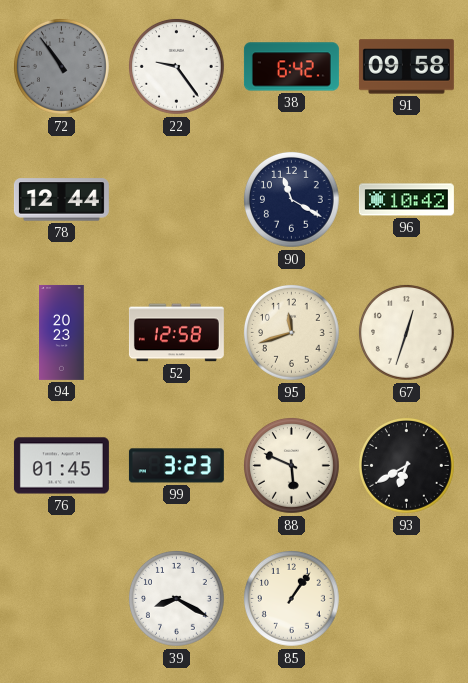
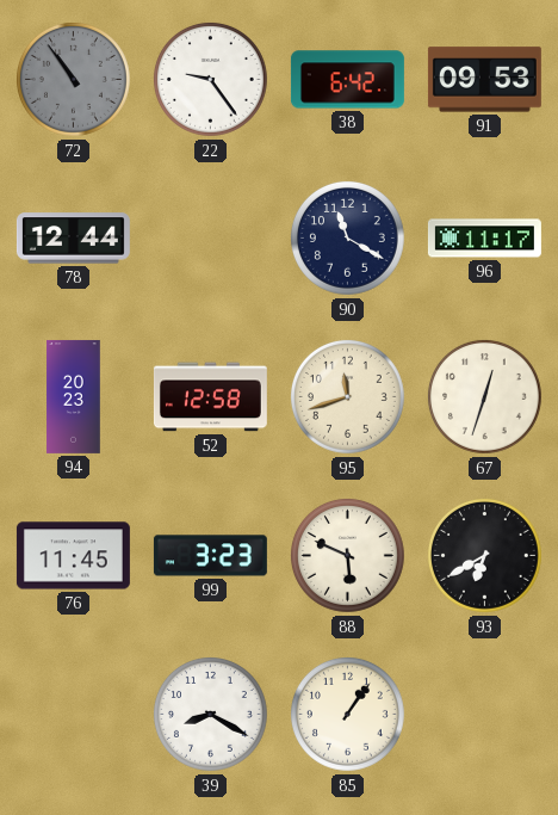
91: 09:58 -> 09:53
96: 10:42 -> 11:17
76: 01:45 -> 11:45
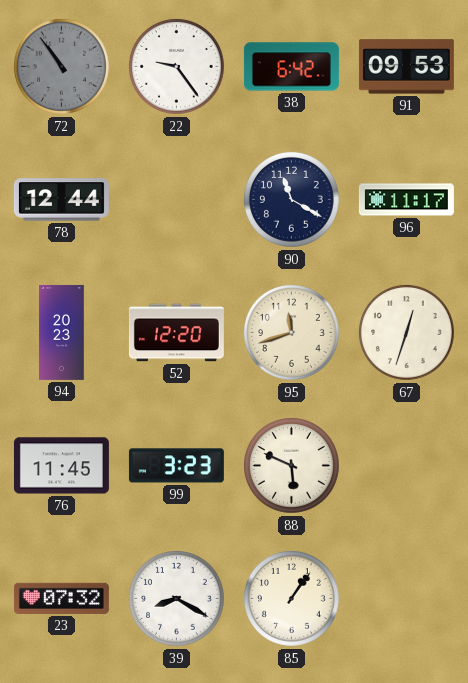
52: 12:58 -> 12:20
93: 6:40 -> none
23: none -> 07:32
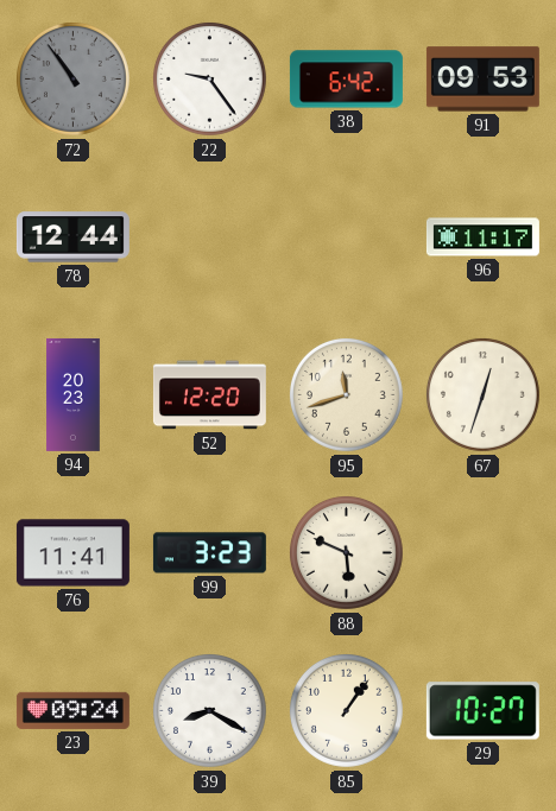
90: 11:20 -> none
76: 11:45 -> 11:41
23: 07:32 -> 09:24
29: none -> 10:27
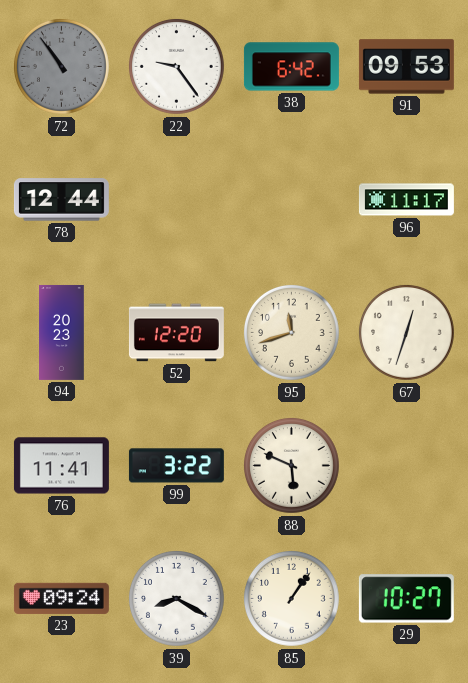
99: 3:23 -> 3:22
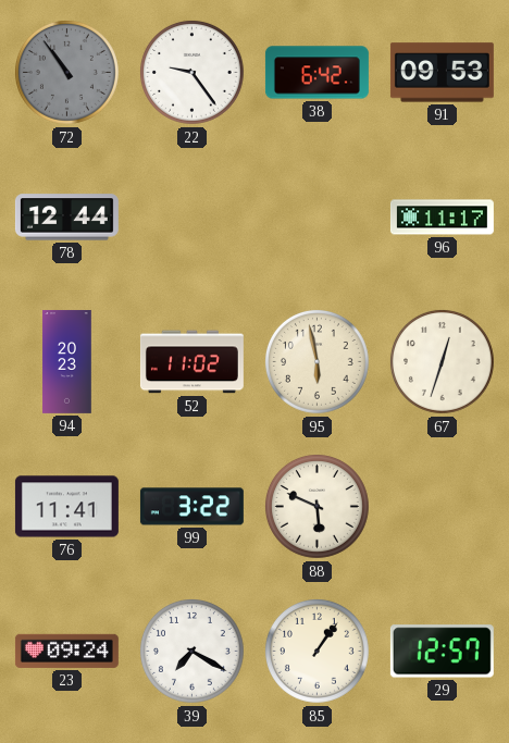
52: 12:20 -> 11:02
95: 11:42 -> 5:58
39: 8:20 -> 7:20
29: 10:27 -> 12:57
